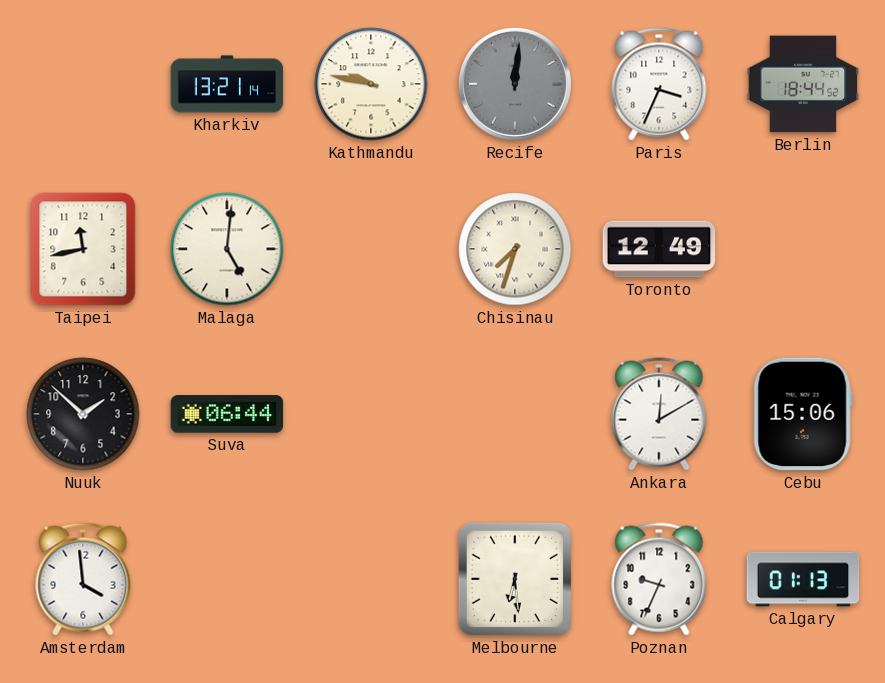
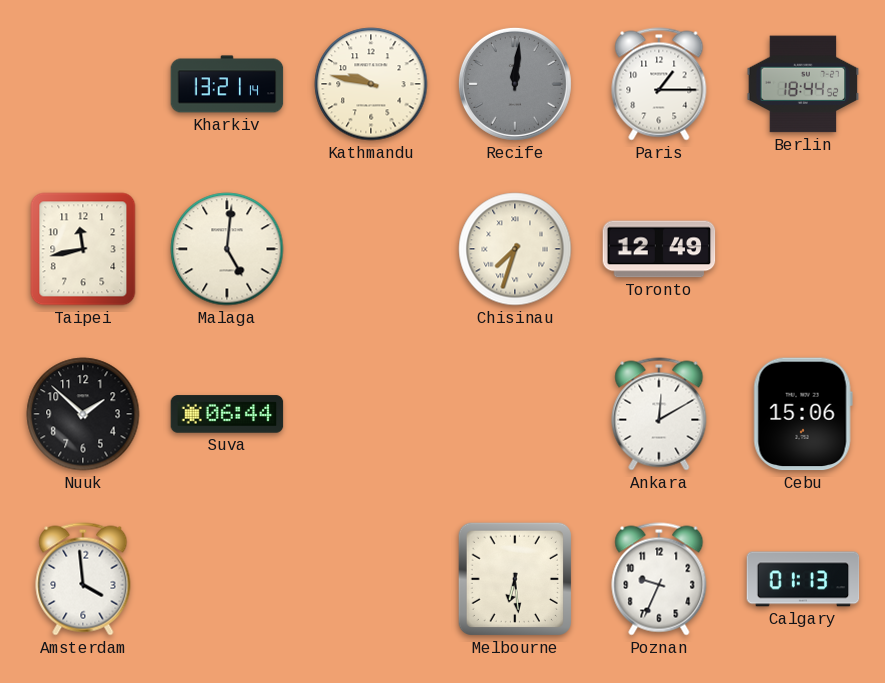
Paris: 3:34 -> 1:15
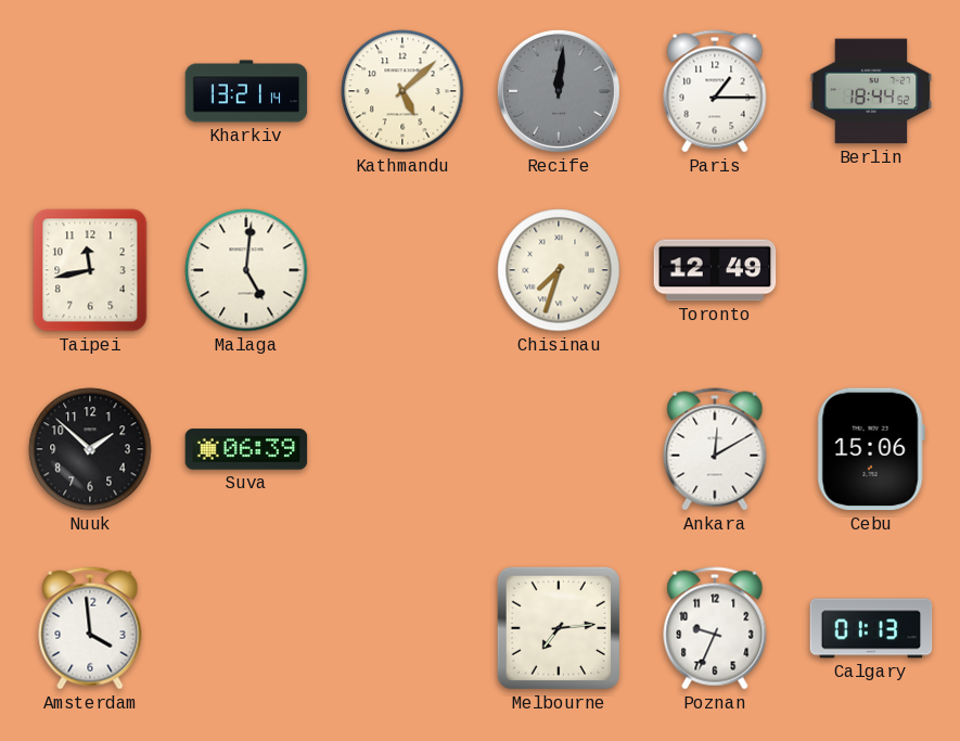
Kathmandu: 9:47 -> 5:08
Suva: 06:44 -> 06:39
Melbourne: 6:29 -> 7:14
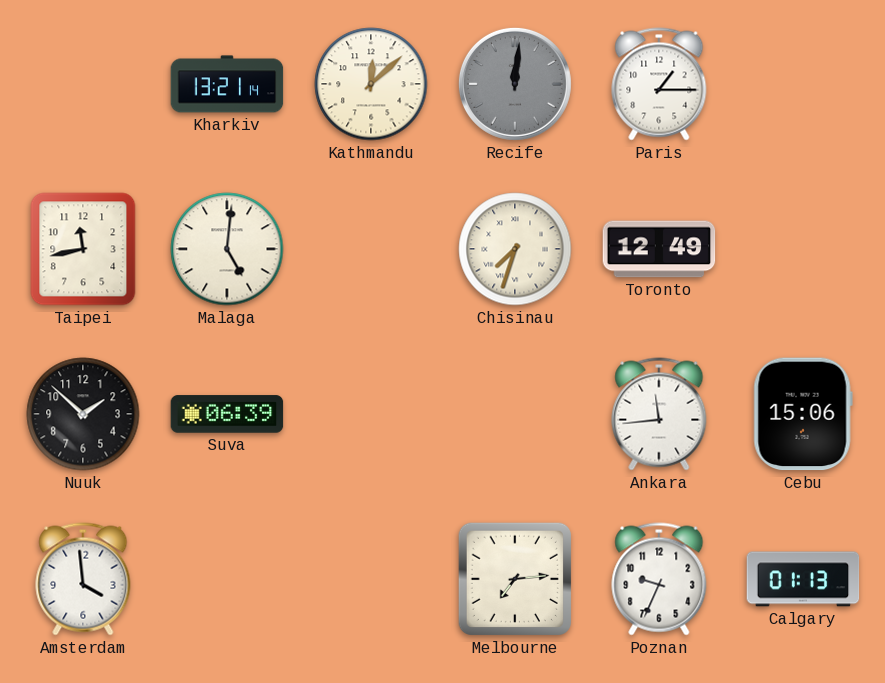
Kathmandu: 5:08 -> 12:08
Berlin: 18:44 -> none
Ankara: 12:10 -> 11:44
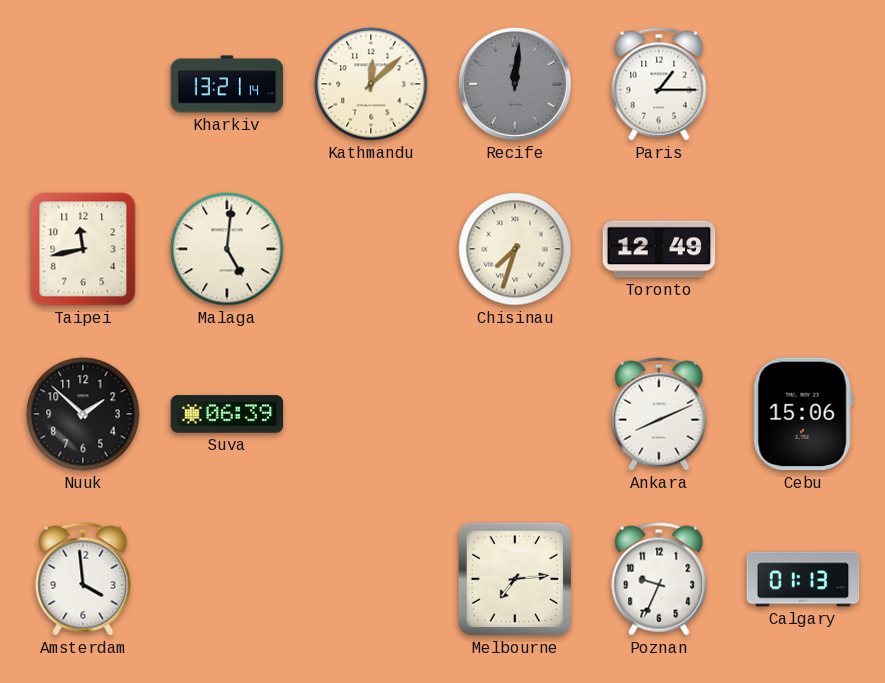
Ankara: 11:44 -> 8:11
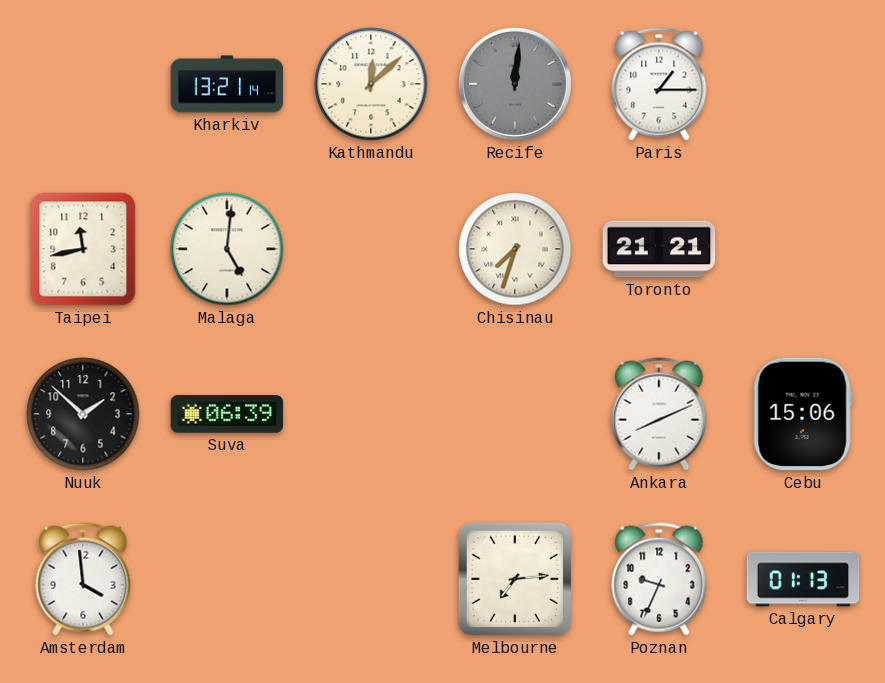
Toronto: 12:49 -> 21:21
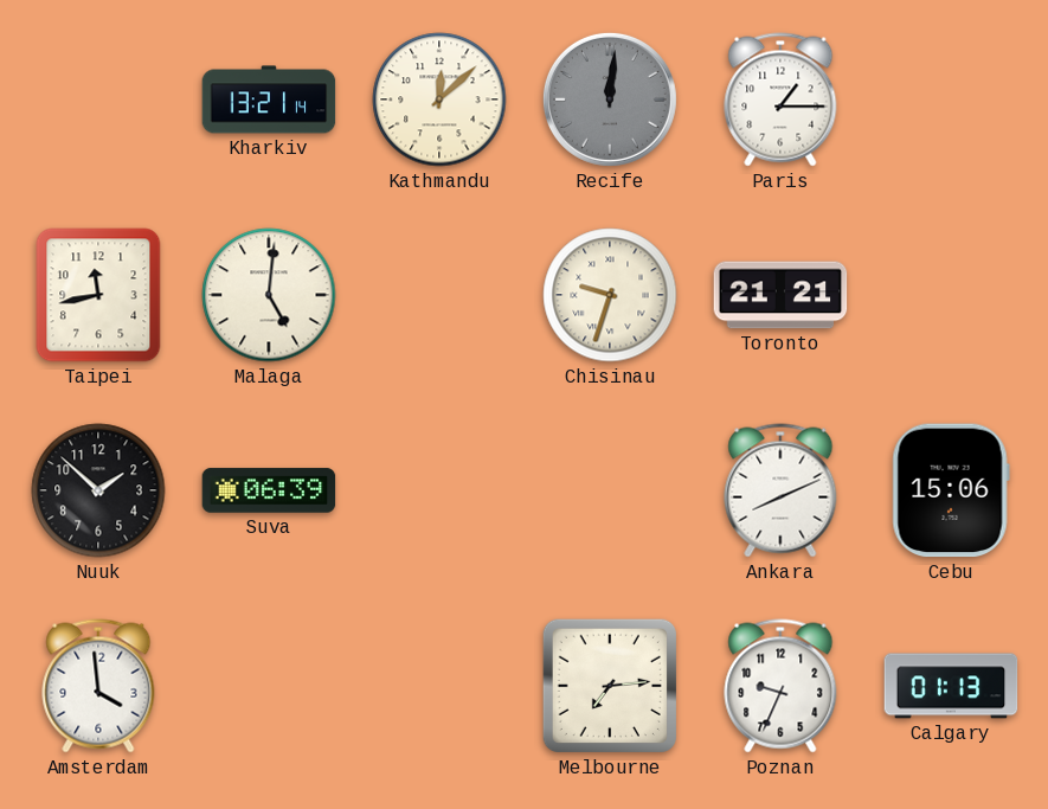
Chisinau: 7:33 -> 9:33
